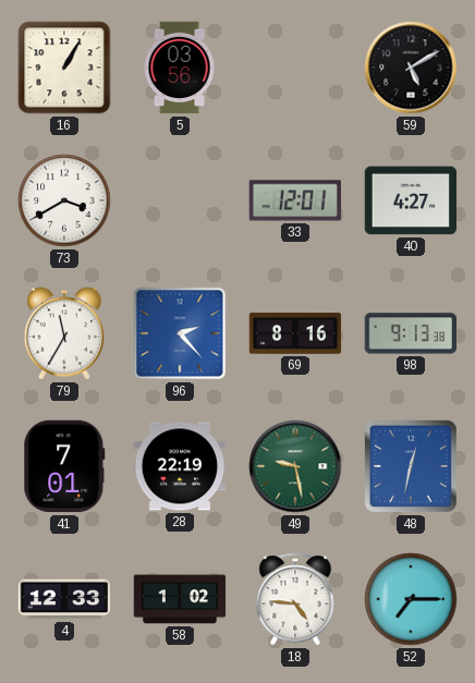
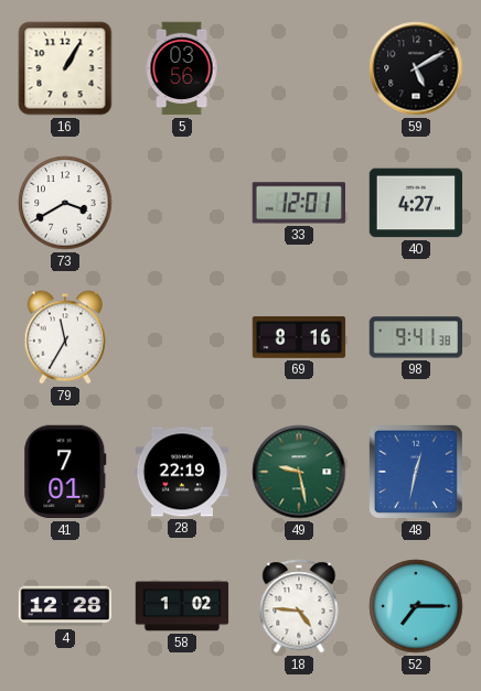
96: 2:23 -> none
98: 9:13 -> 9:41
4: 12:33 -> 12:28
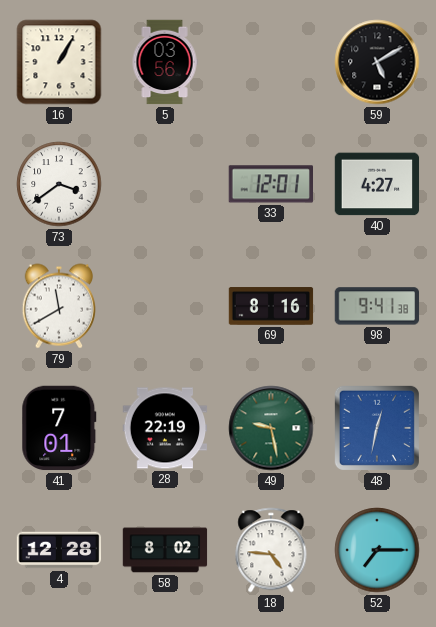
73: 3:40 -> 3:39
79: 11:35 -> 11:40
58: 1:02 -> 8:02
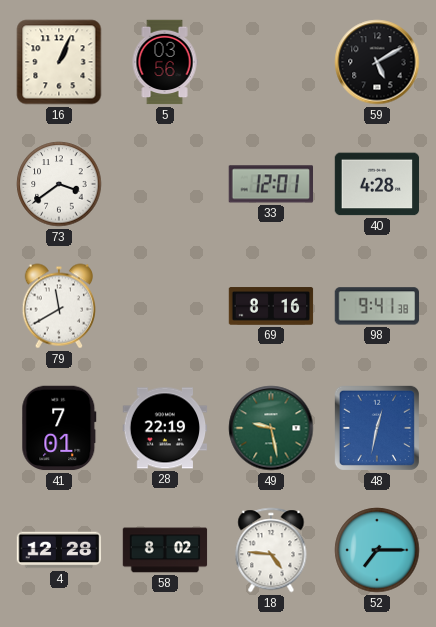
16: 1:05 -> 1:04
40: 4:27 -> 4:28
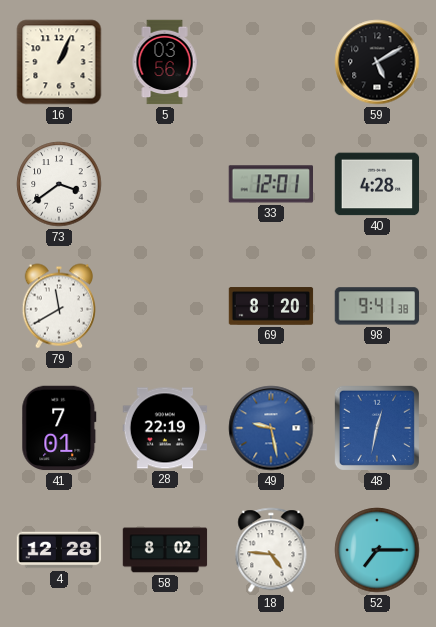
69: 8:16 -> 8:20
49 dial: green -> blue
